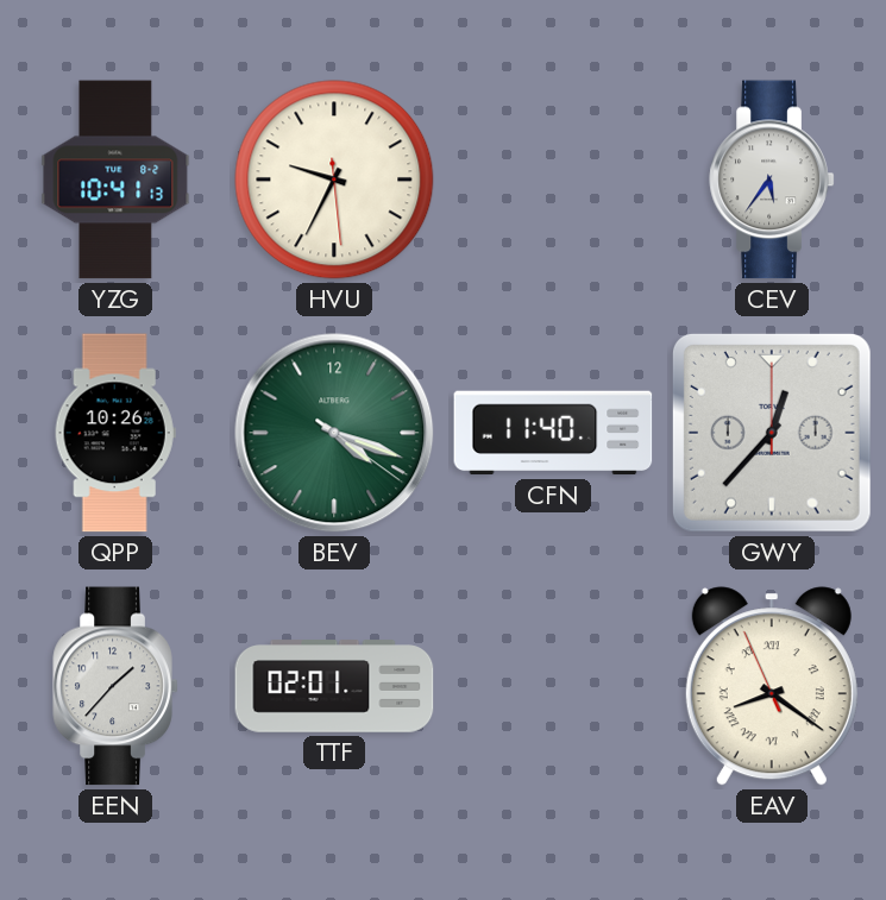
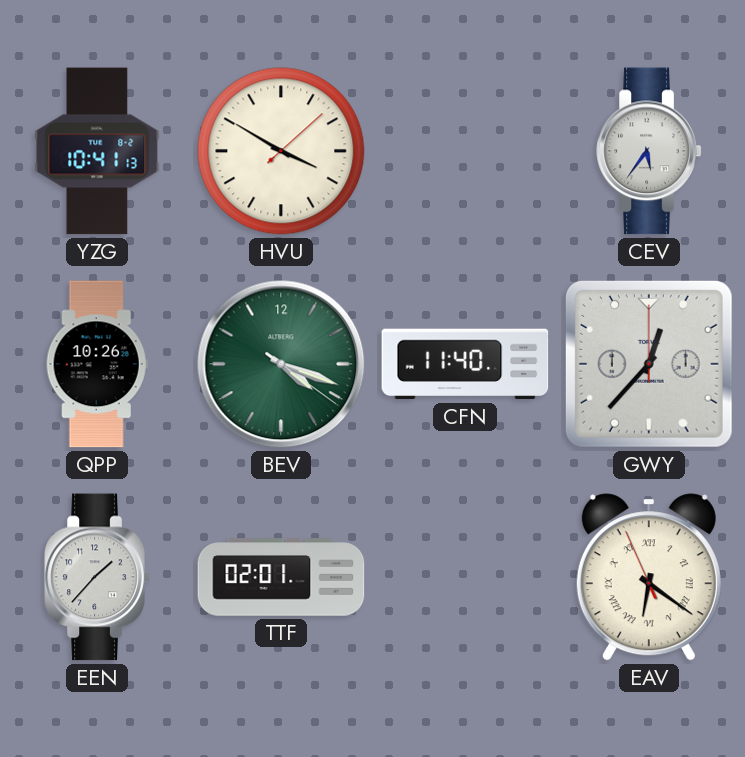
HVU: 9:34 -> 3:50
EAV: 8:20 -> 6:20
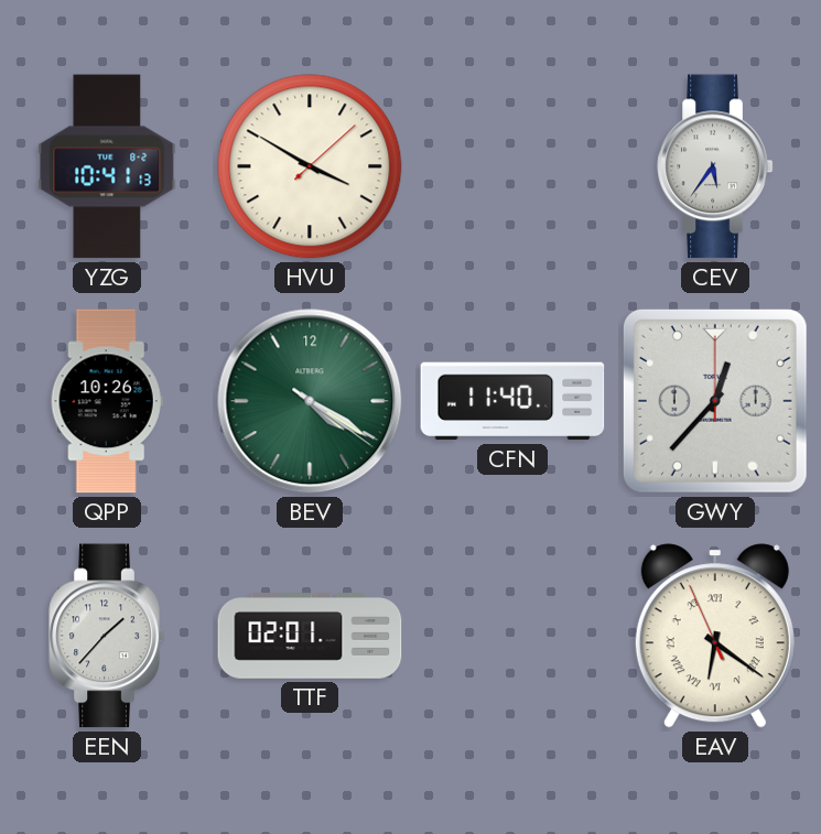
BEV: 4:18 -> 4:20
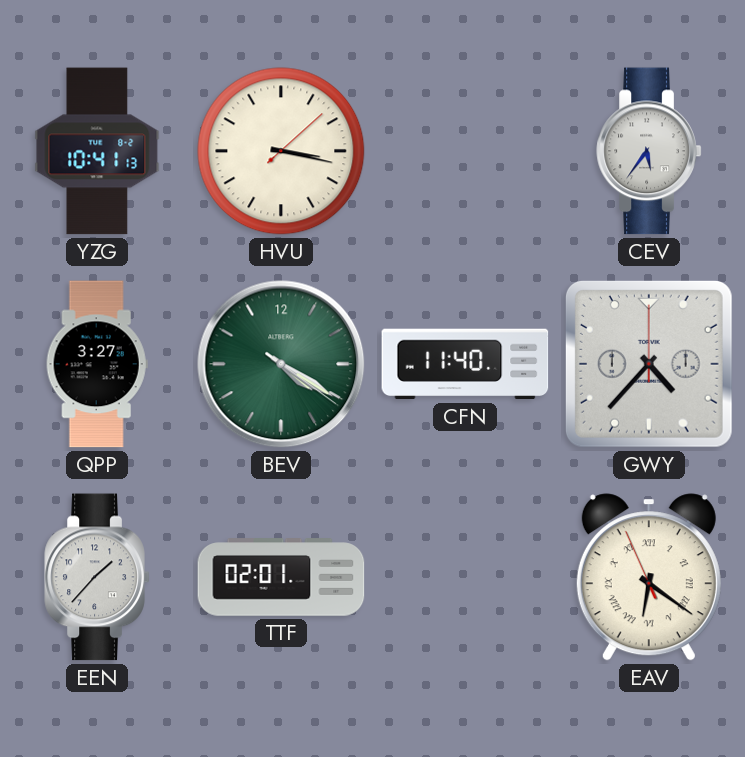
HVU: 3:50 -> 3:17
QPP: 10:26 -> 3:27
GWY: 12:37 -> 4:37
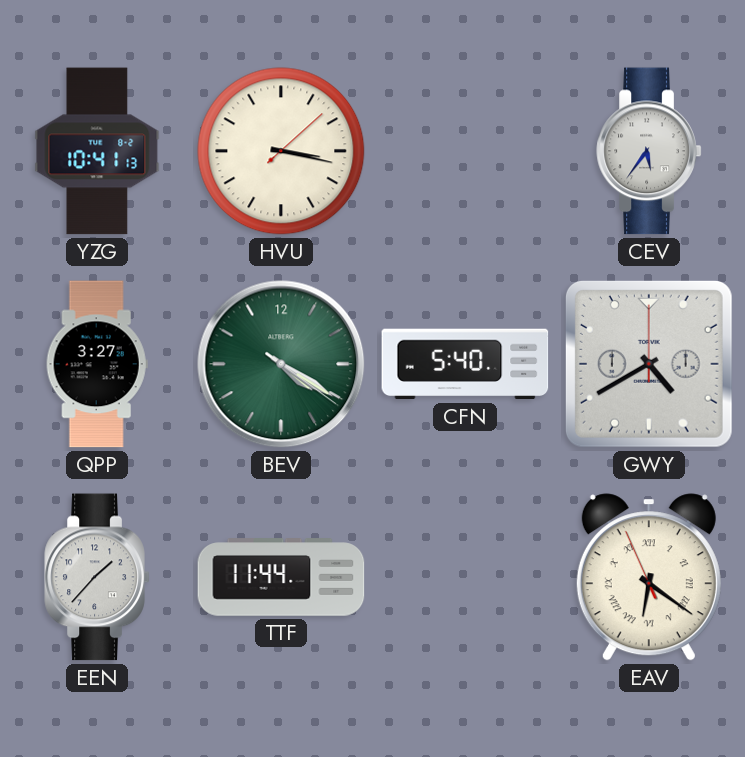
CFN: 11:40 -> 5:40
GWY: 4:37 -> 4:40
TTF: 02:01 -> 11:44
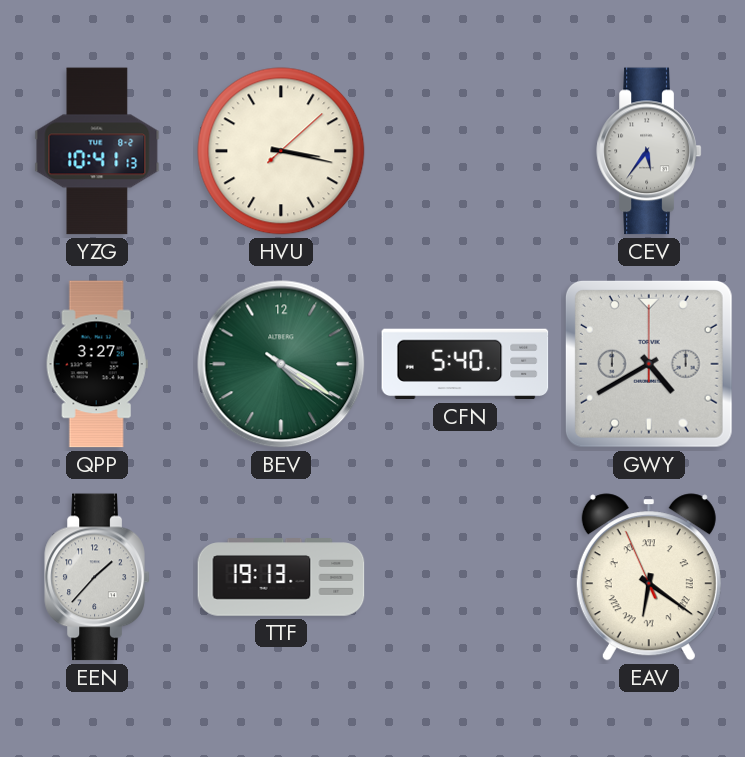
TTF: 11:44 -> 19:13
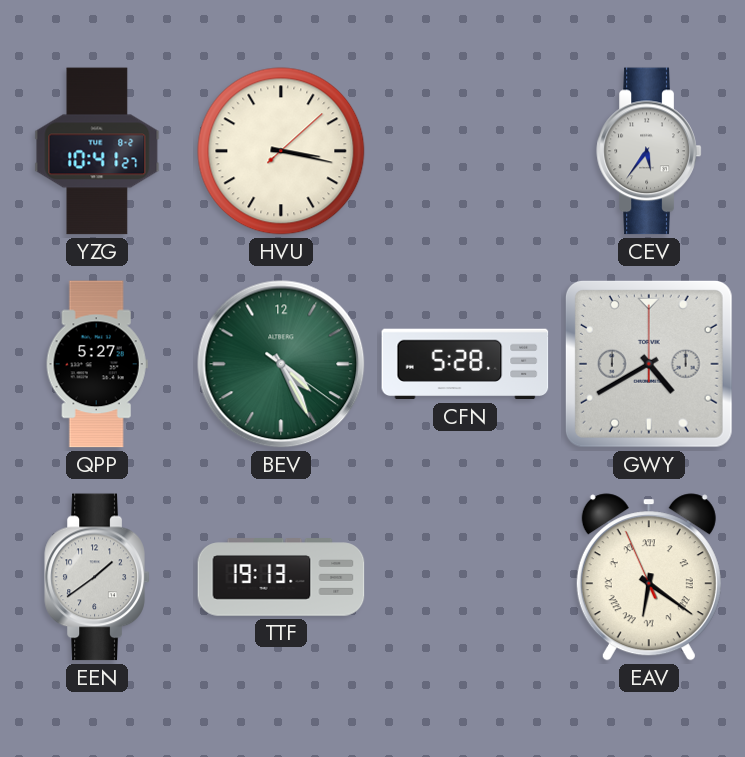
YZG: 10:41:13 -> 10:41:27
QPP: 3:27 -> 5:27
BEV: 4:20 -> 4:25
CFN: 5:40 -> 5:28
EEN: 1:37 -> 1:39
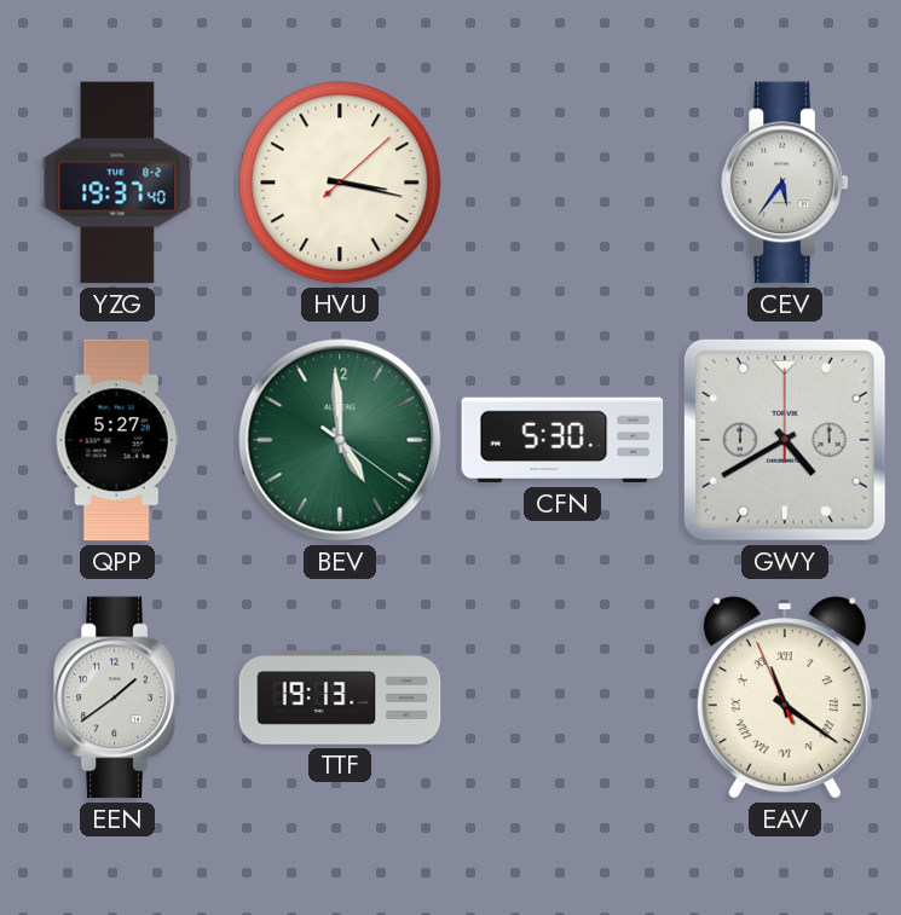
YZG: 10:41 -> 19:37
BEV: 4:25 -> 4:59
CFN: 5:28 -> 5:30
EAV: 6:20 -> 11:20
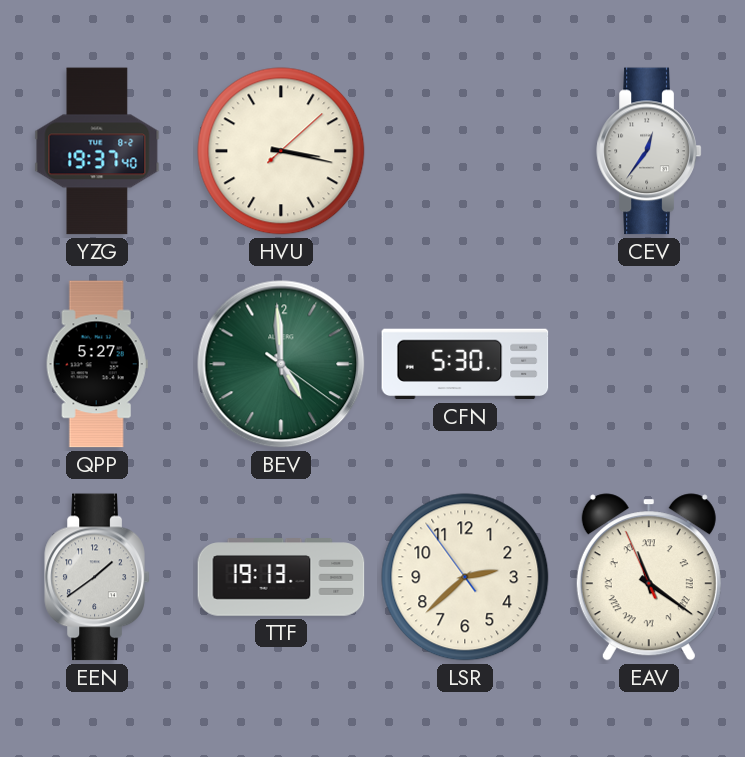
CEV: 5:36 -> 12:36
GWY: 4:40 -> none
LSR: none -> 2:37
